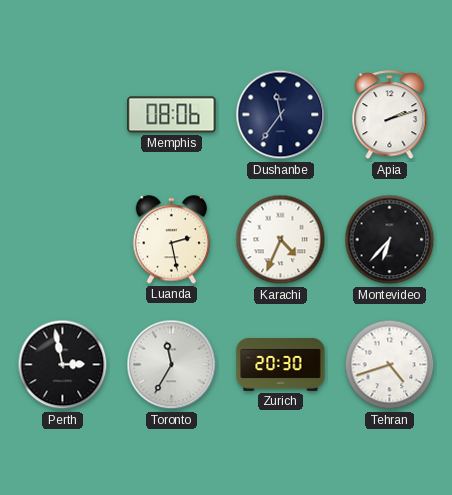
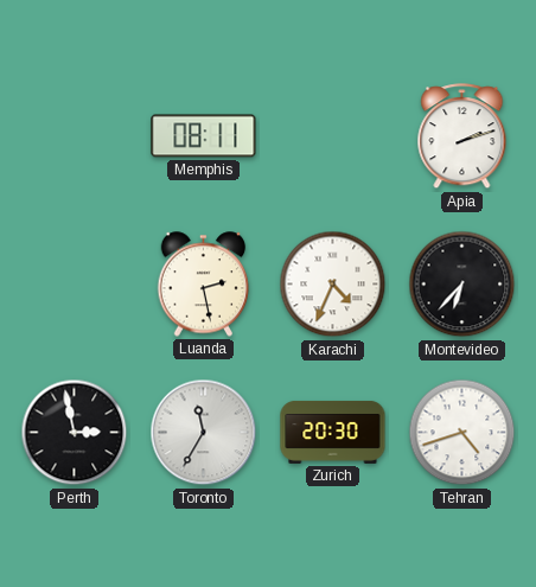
Memphis: 08:06 -> 08:11
Dushanbe: 11:36 -> none
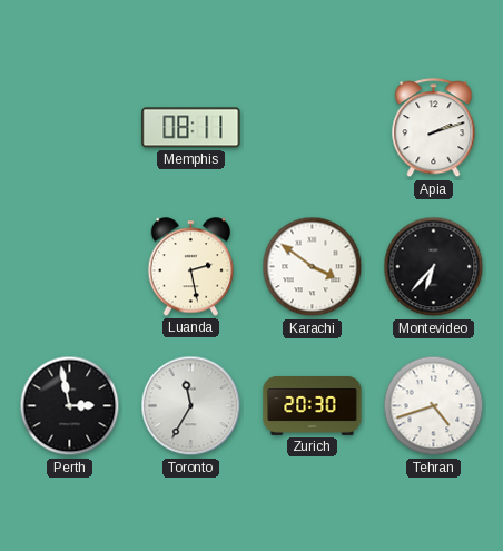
Karachi: 4:34 -> 3:51
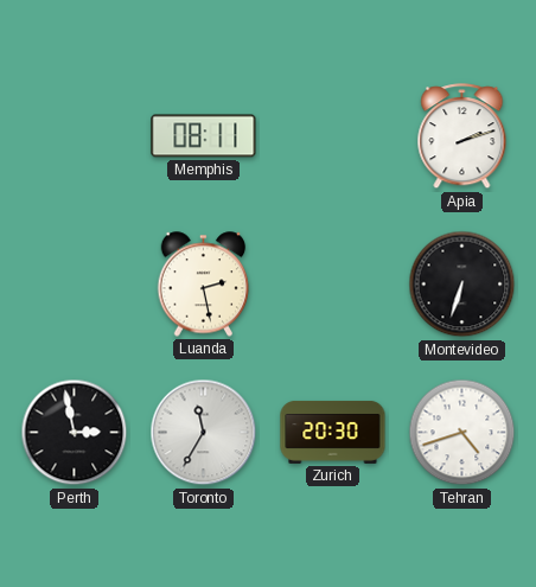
Karachi: 3:51 -> none
Montevideo: 6:37 -> 6:33
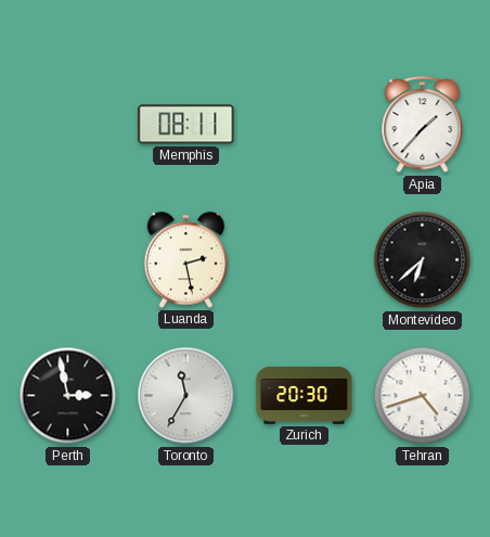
Apia: 2:12 -> 1:37
Montevideo: 6:33 -> 6:38
